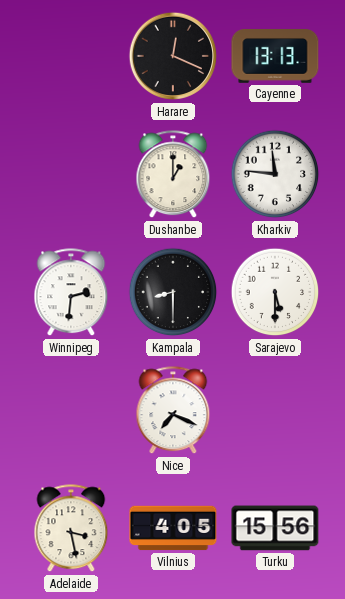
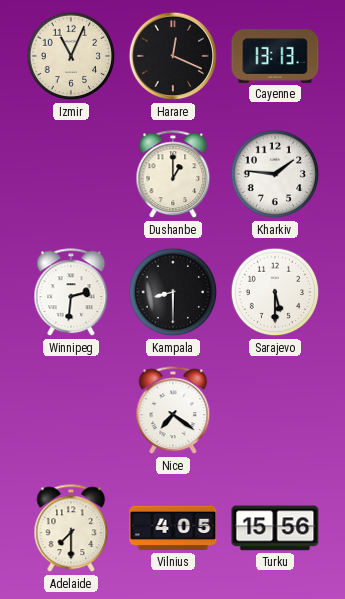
Izmir: none -> 11:04
Kharkiv: 11:46 -> 1:46
Nice: 7:19 -> 7:21
Adelaide: 3:28 -> 7:30
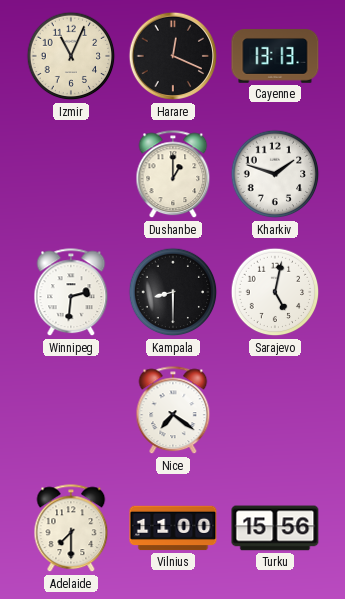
Kharkiv: 1:46 -> 1:48
Sarajevo: 5:30 -> 5:02
Vilnius: 4:05 -> 11:00
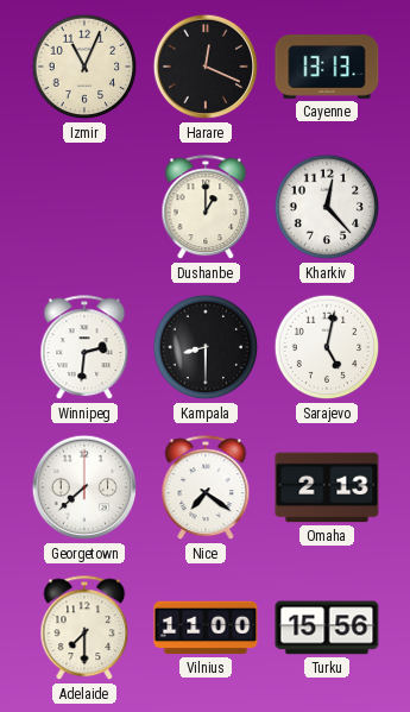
Kharkiv: 1:48 -> 12:23
Georgetown: none -> 7:38
Omaha: none -> 2:13
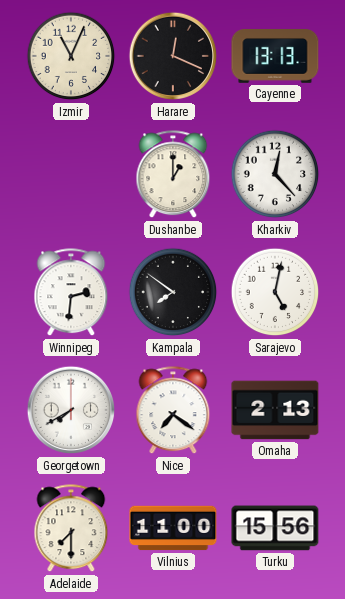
Kampala: 8:30 -> 7:51
Georgetown: 7:38 -> 7:40
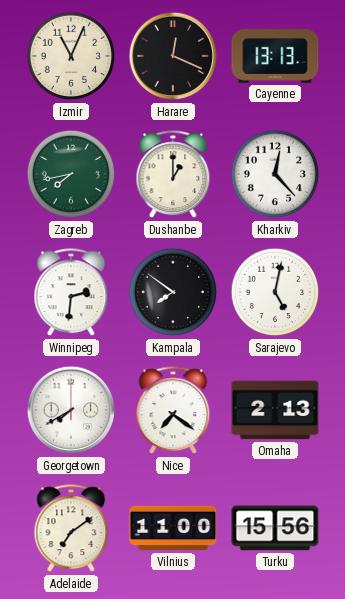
Zagreb: none -> 7:43
Adelaide: 7:30 -> 7:09
